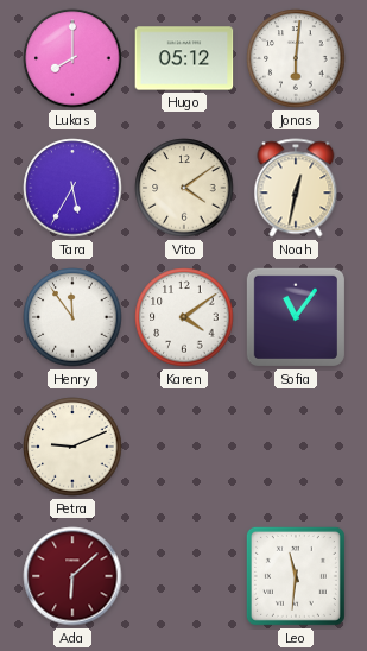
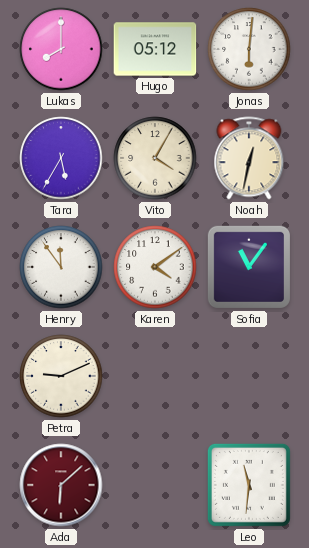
Vito: 4:09 -> 4:05
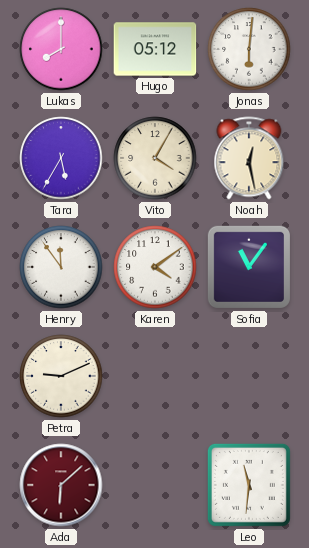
Noah: 12:32 -> 12:28
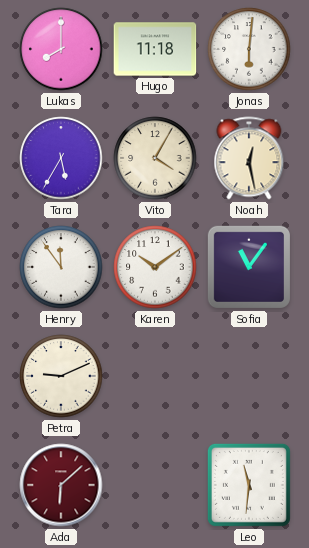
Hugo: 05:12 -> 11:18
Karen: 4:09 -> 10:09
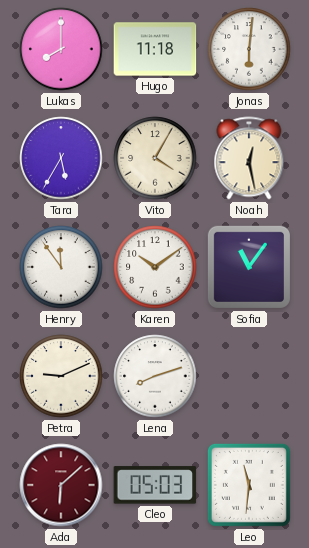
Lena: none -> 8:12
Cleo: none -> 05:03
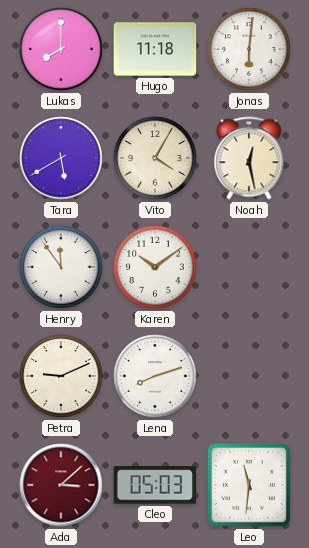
Tara: 5:35 -> 5:40
Sofia: 11:06 -> none
Ada: 6:08 -> 3:08
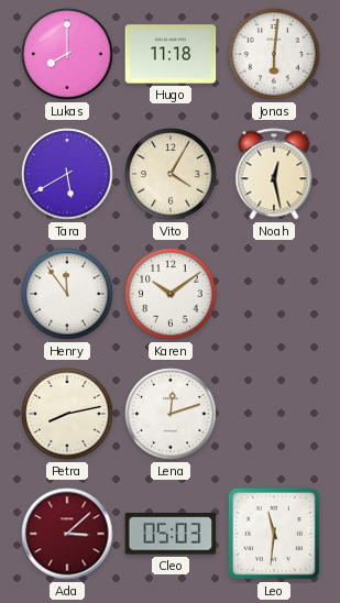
Petra: 9:11 -> 8:13
Lena: 8:12 -> 12:12
